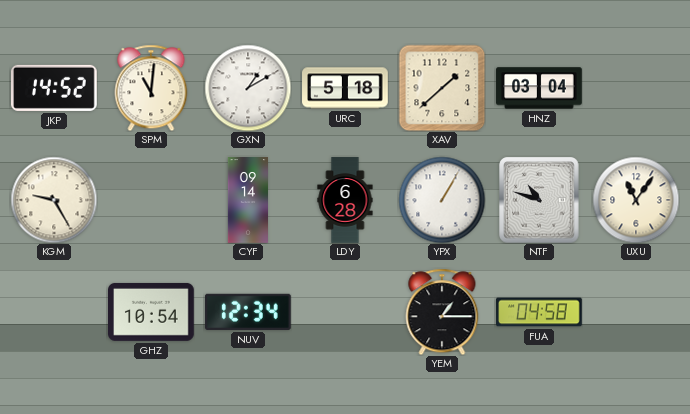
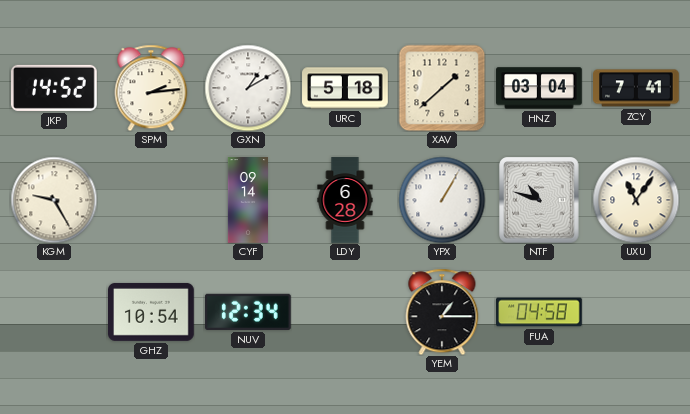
SPM: 11:01 -> 2:14
ZCY: none -> 7:41
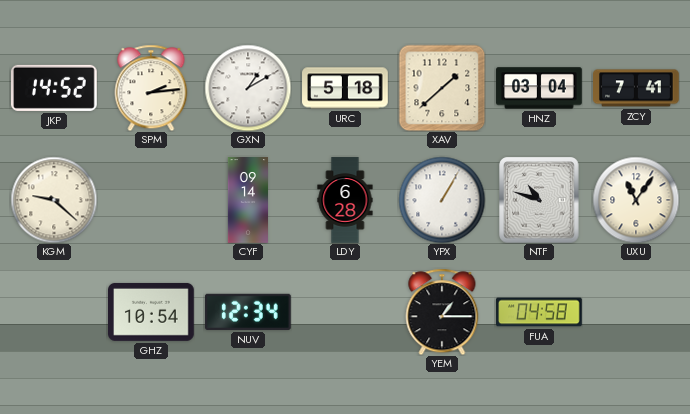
KGM: 9:25 -> 9:22
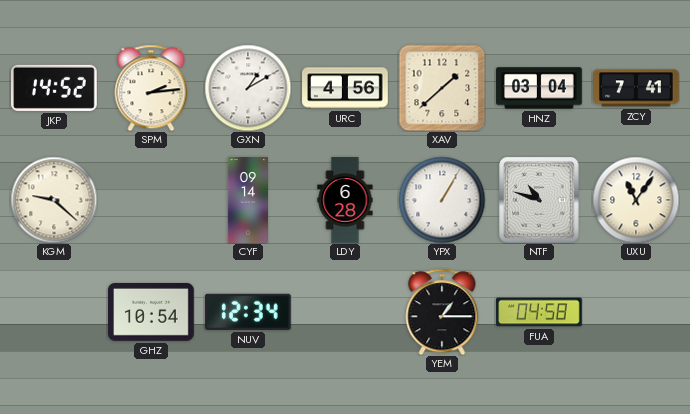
URC: 5:18 -> 4:56
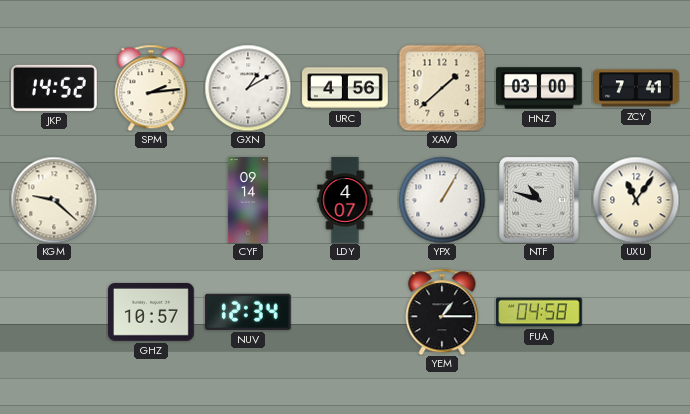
HNZ: 03:04 -> 03:00
LDY: 6:28 -> 4:07
GHZ: 10:54 -> 10:57
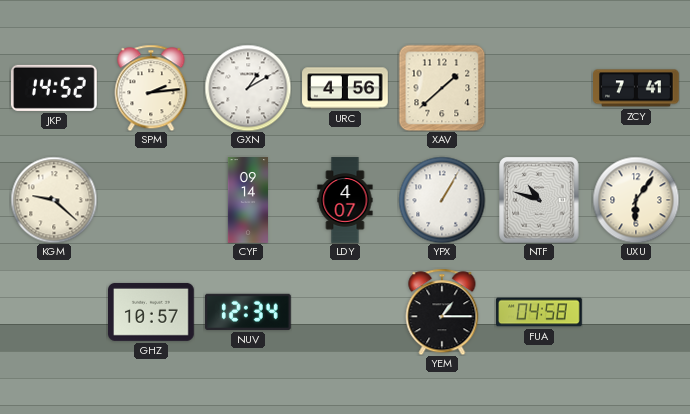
HNZ: 03:00 -> none
UXU: 11:06 -> 6:06
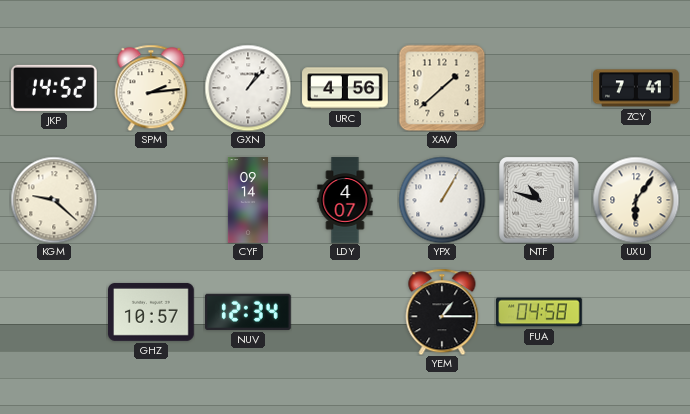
GXN: 1:10 -> 1:07
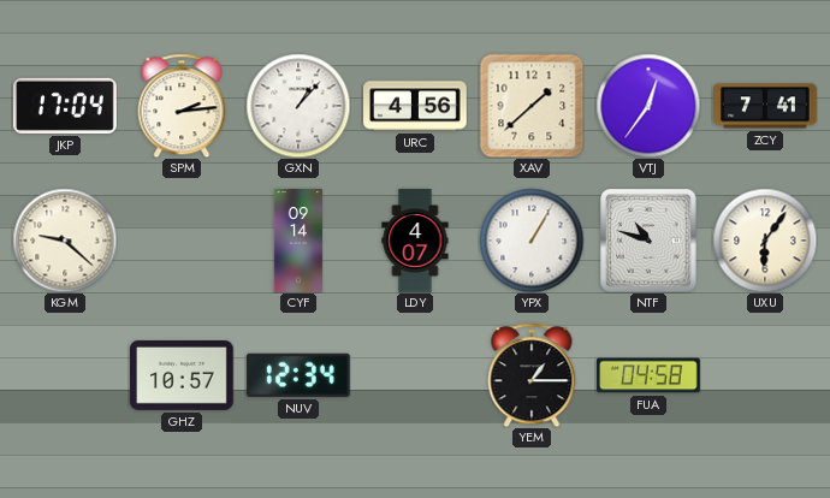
JKP: 14:52 -> 17:04
VTJ: none -> 12:36
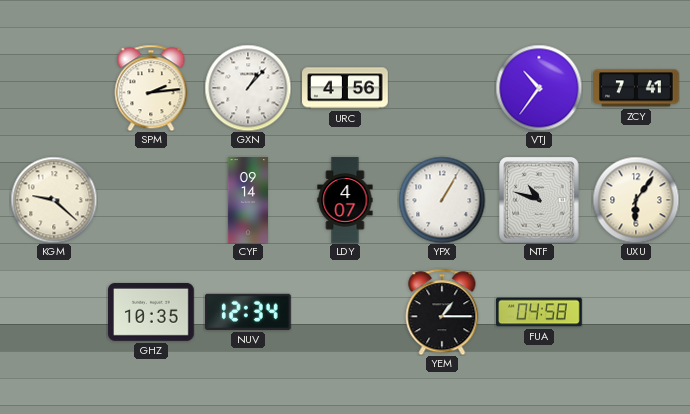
JKP: 17:04 -> none
XAV: 1:38 -> none
VTJ: 12:36 -> 10:36
GHZ: 10:57 -> 10:35
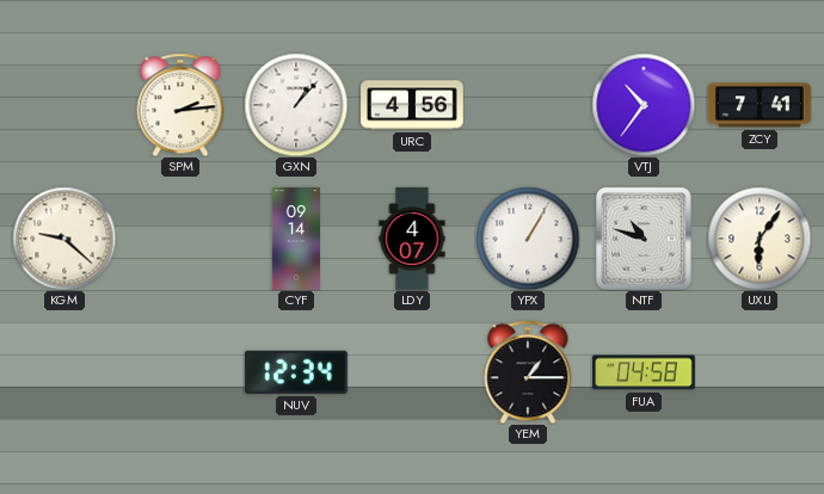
GHZ: 10:35 -> none
